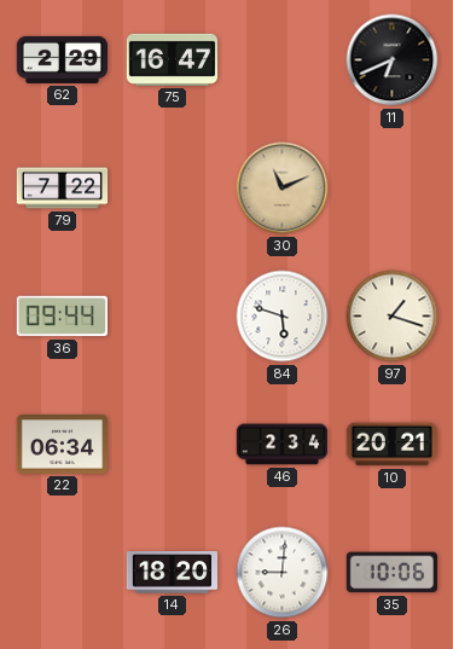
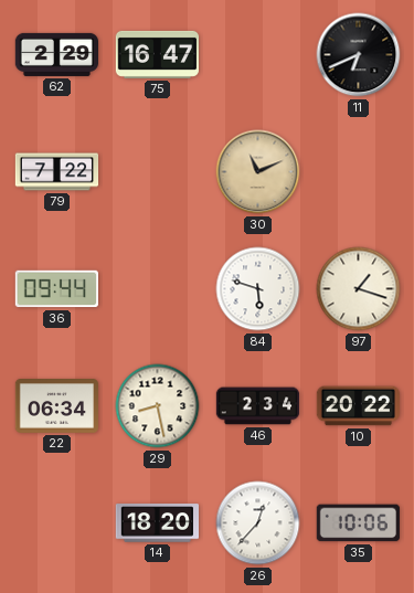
29: none -> 8:28
10: 20:21 -> 20:22
26: 9:01 -> 12:37
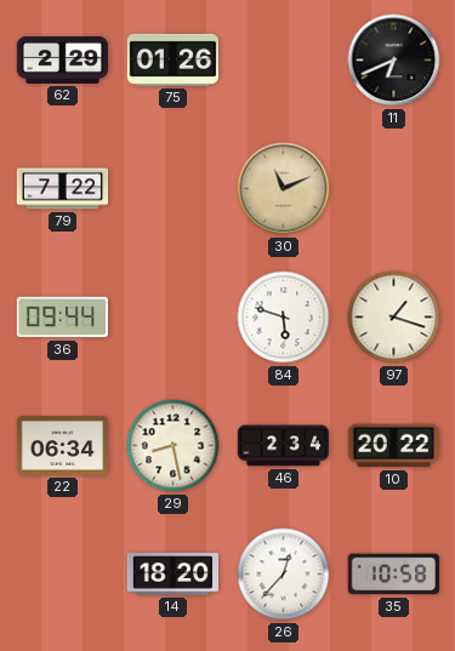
75: 16:47 -> 01:26
35: 10:06 -> 10:58
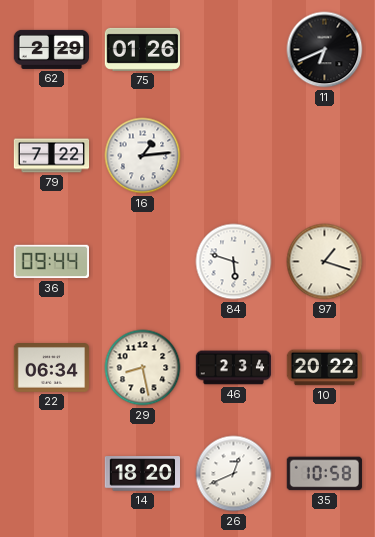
16: none -> 1:14
30: 11:11 -> none
26: 12:37 -> 12:41
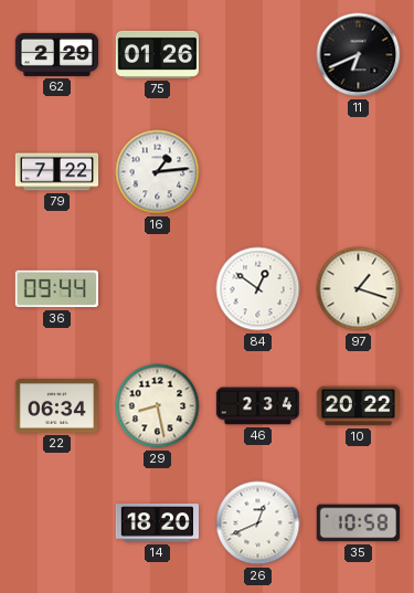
84: 5:48 -> 12:51
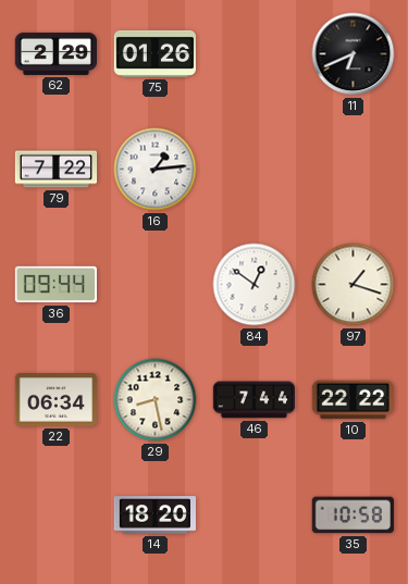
46: 2:34 -> 7:44
10: 20:22 -> 22:22
26: 12:41 -> none
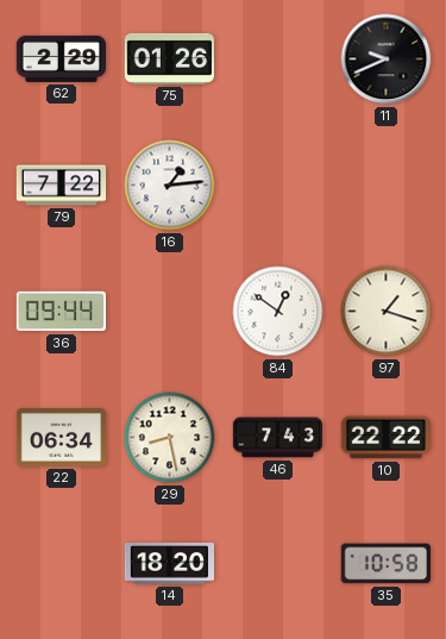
11: 6:41 -> 9:41
46: 7:44 -> 7:43
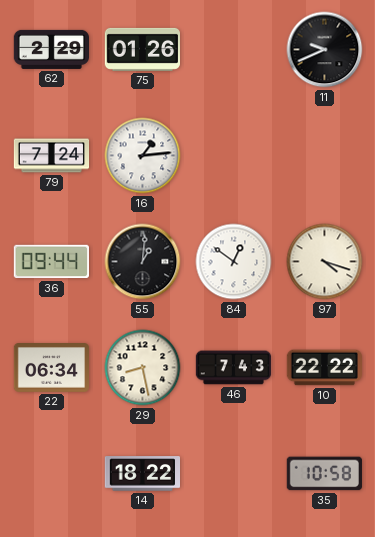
79: 7:22 -> 7:24
55: none -> 1:01
97: 1:18 -> 4:18
14: 18:20 -> 18:22
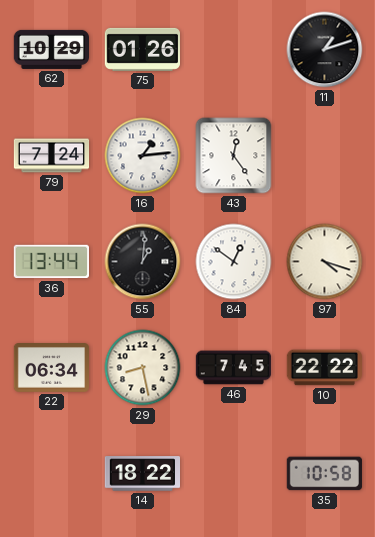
62: 2:29 -> 10:29
11: 9:41 -> 1:12
43: none -> 12:24
36: 09:44 -> 13:44
46: 7:43 -> 7:45
